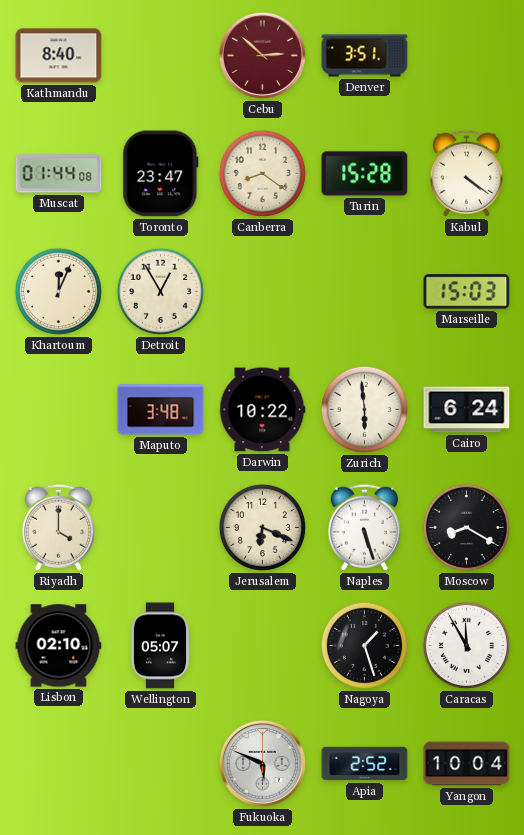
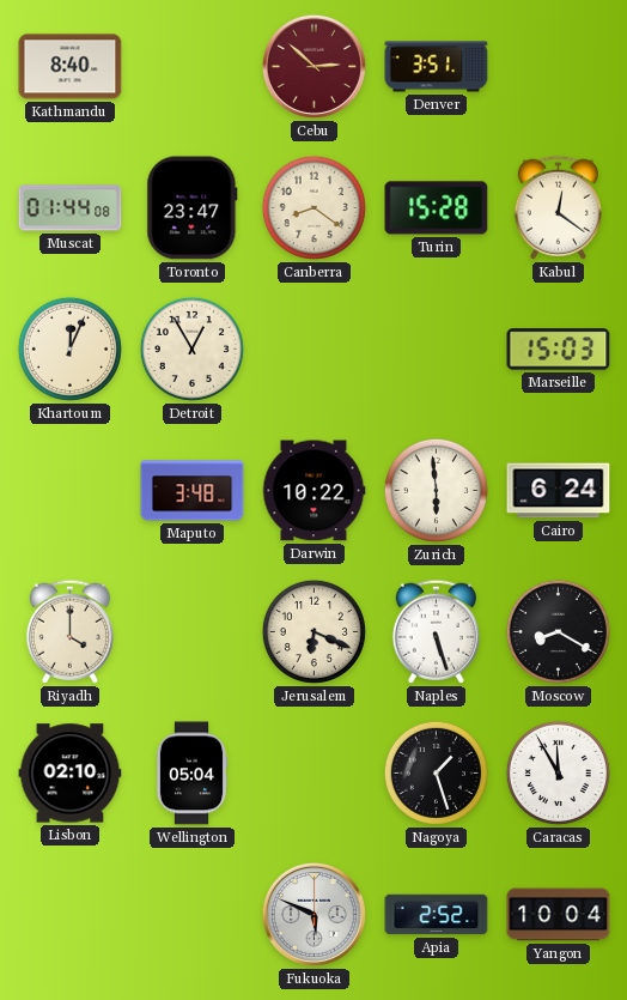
Kabul: 4:21 -> 12:21
Wellington: 05:07 -> 05:04
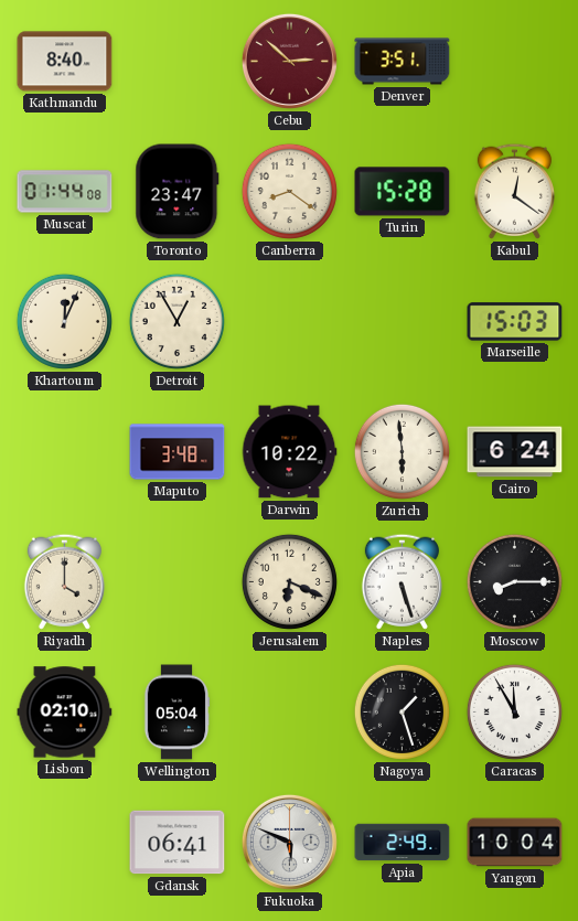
Moscow: 8:20 -> 8:15
Gdansk: none -> 06:41
Apia: 2:52 -> 2:49
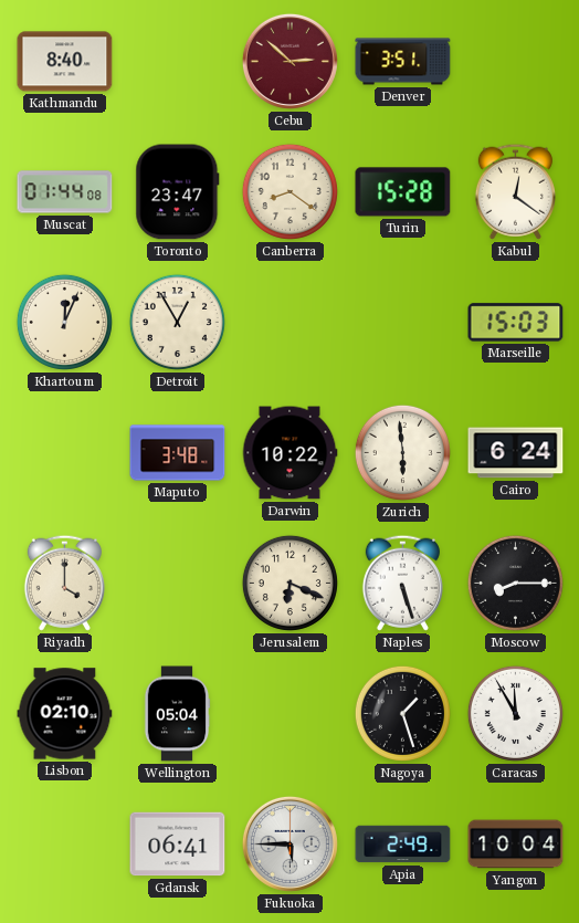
Fukuoka: 5:49 -> 5:45
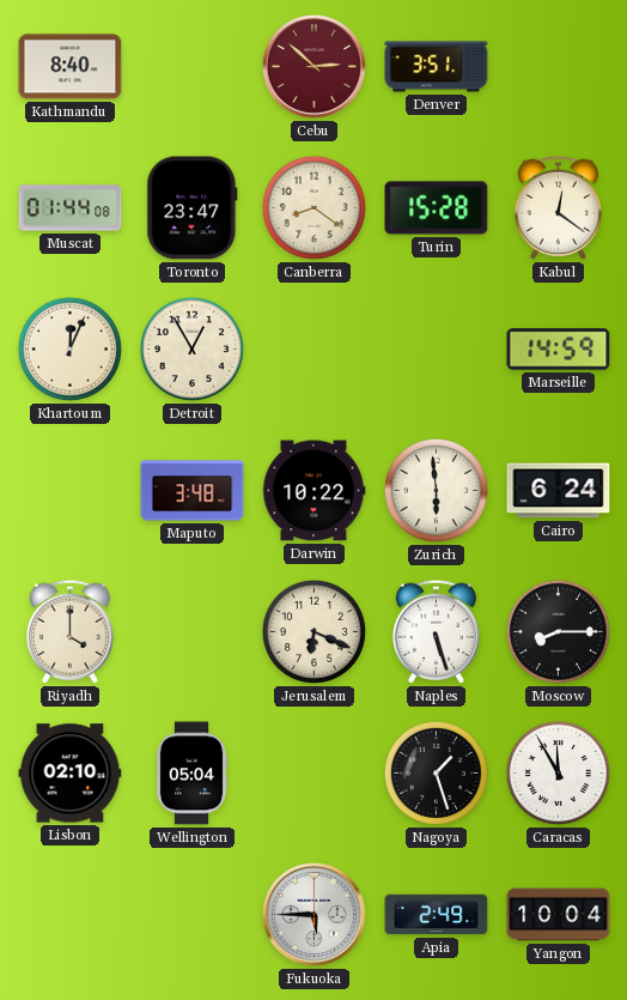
Marseille: 15:03 -> 14:59
Gdansk: 06:41 -> none
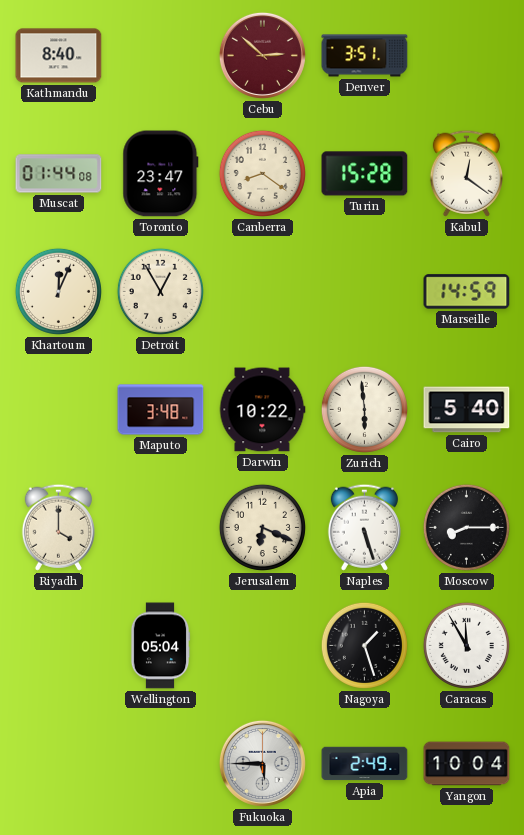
Cairo: 6:24 -> 5:40
Lisbon: 02:10 -> none
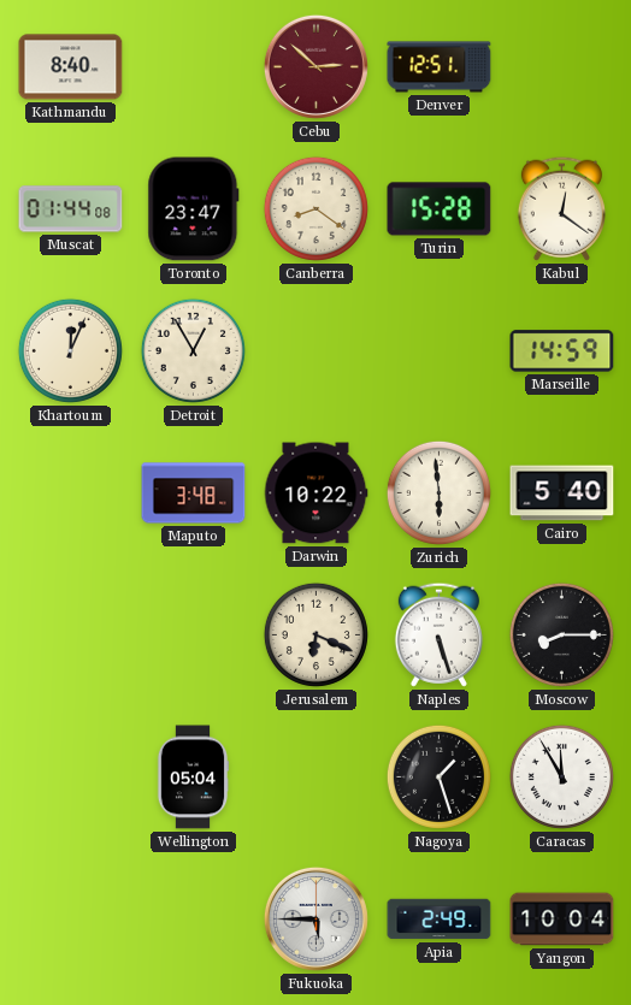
Denver: 3:51 -> 12:51
Riyadh: 4:00 -> none
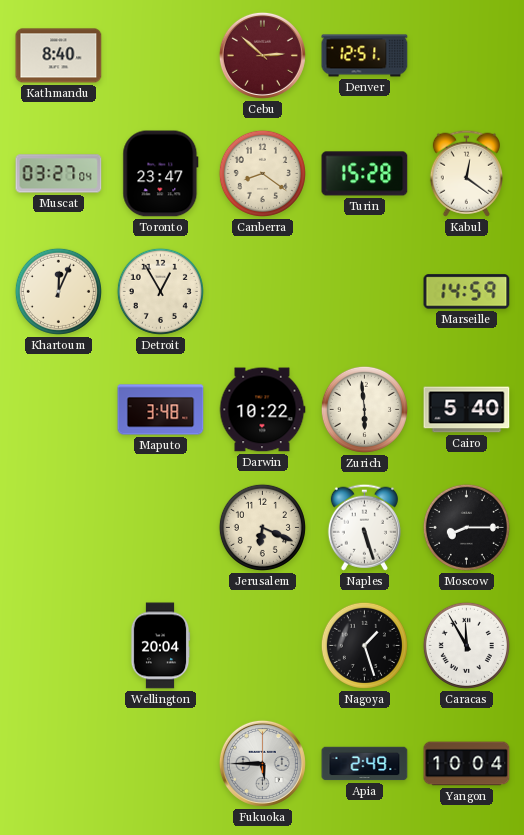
Muscat: 01:44 -> 03:27
Wellington: 05:04 -> 20:04
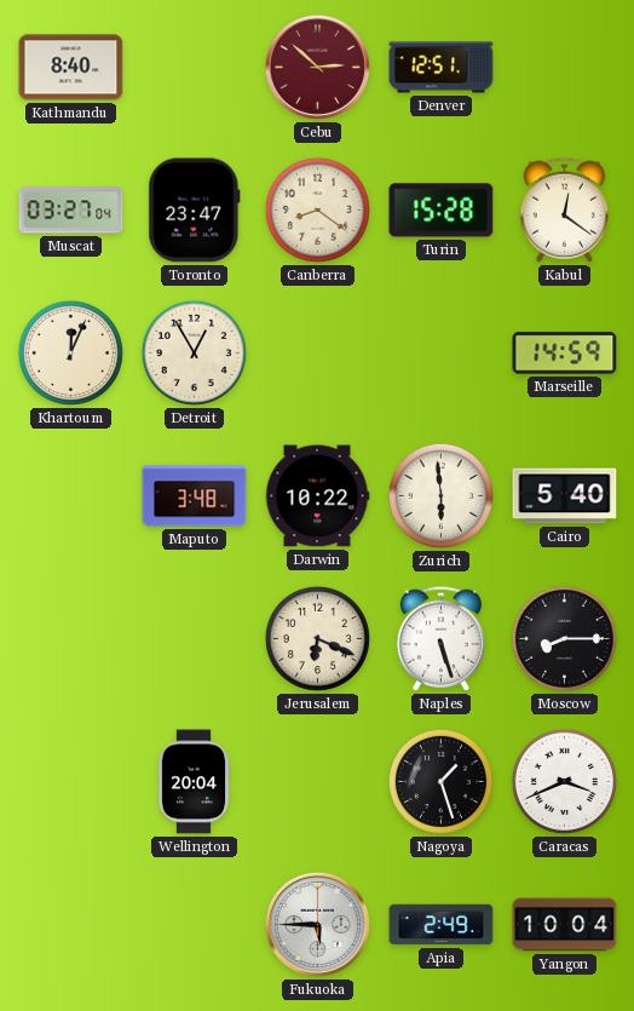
Caracas: 11:55 -> 3:41
